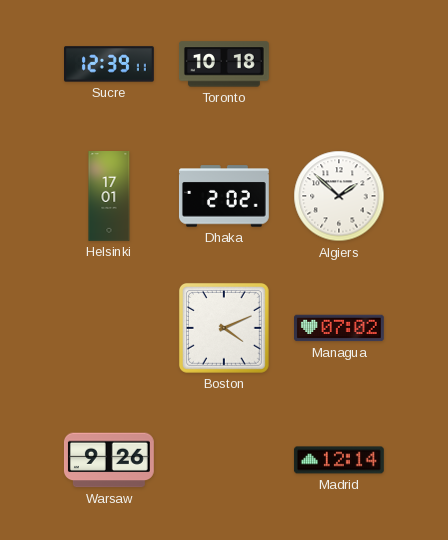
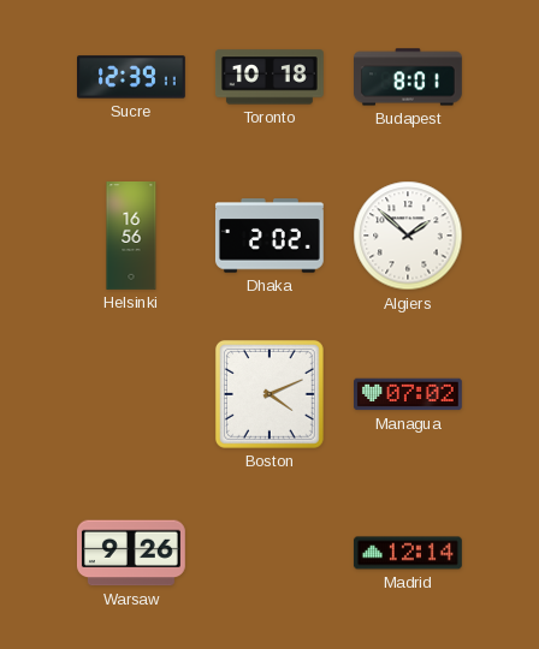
Budapest: none -> 8:01
Helsinki: 17:01 -> 16:56
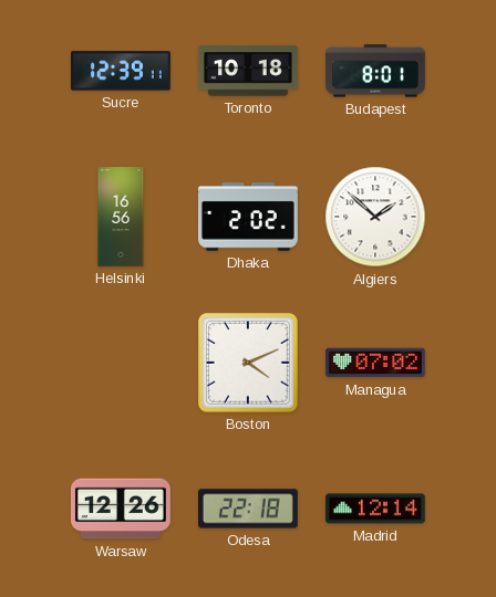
Warsaw: 9:26 -> 12:26
Odesa: none -> 22:18
